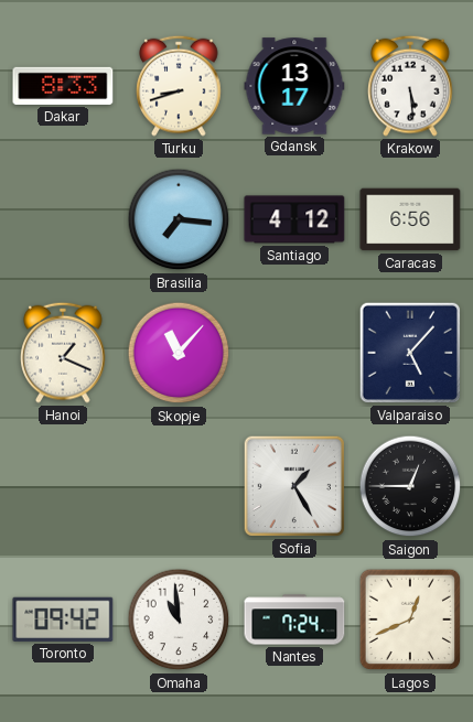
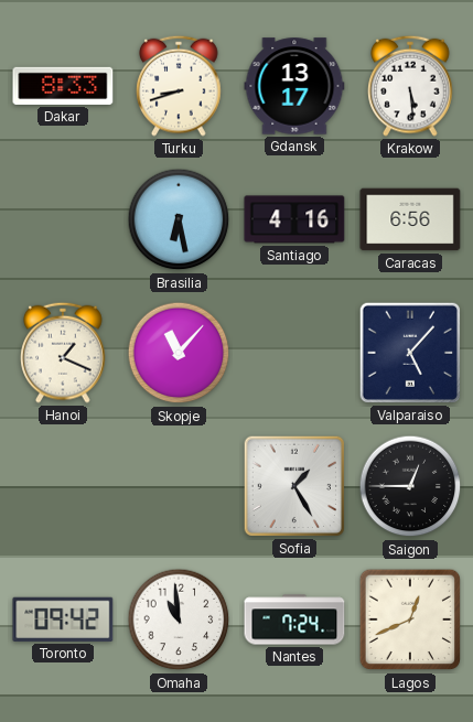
Brasilia: 7:16 -> 6:28
Santiago: 4:12 -> 4:16
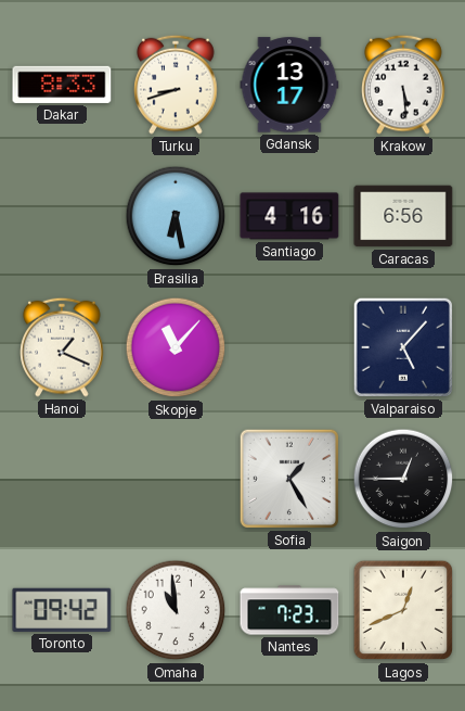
Nantes: 7:24 -> 7:23
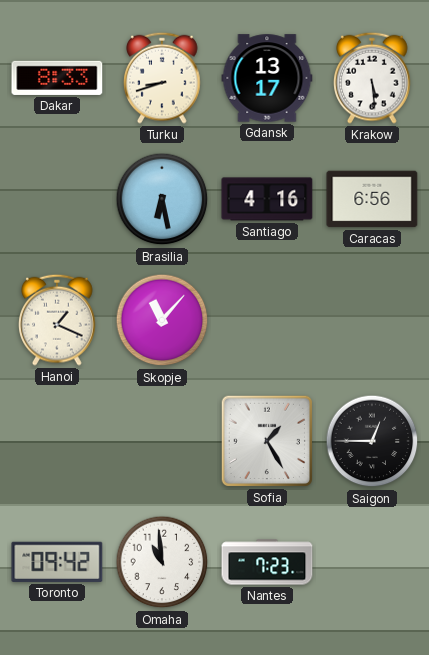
Valparaiso: 5:07 -> none
Lagos: 12:41 -> none
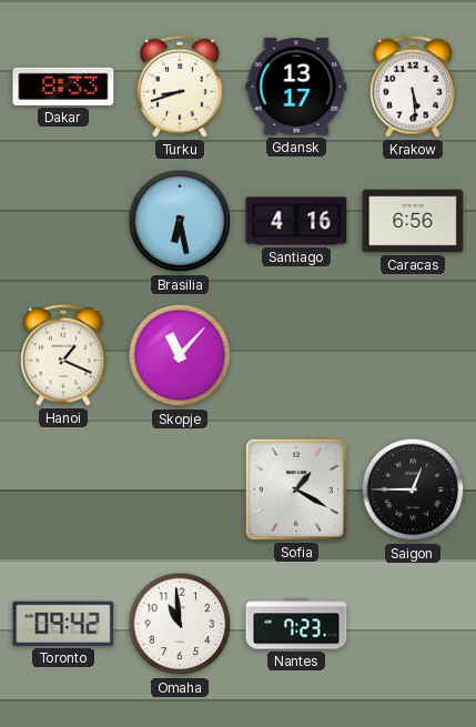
Sofia: 1:25 -> 1:20
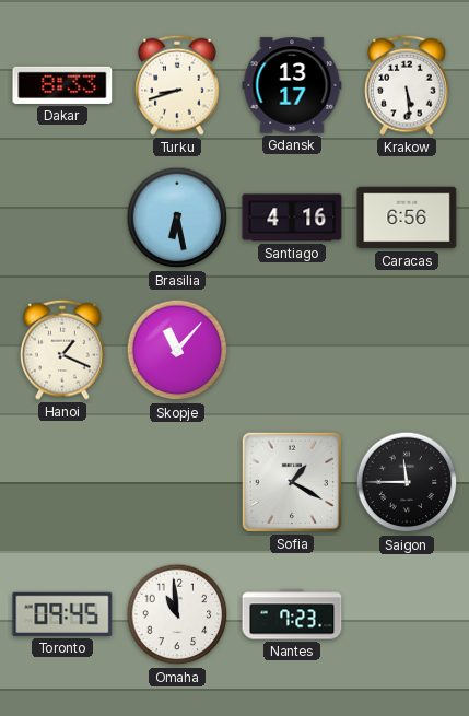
Saigon: 12:45 -> 11:45
Toronto: 09:42 -> 09:45
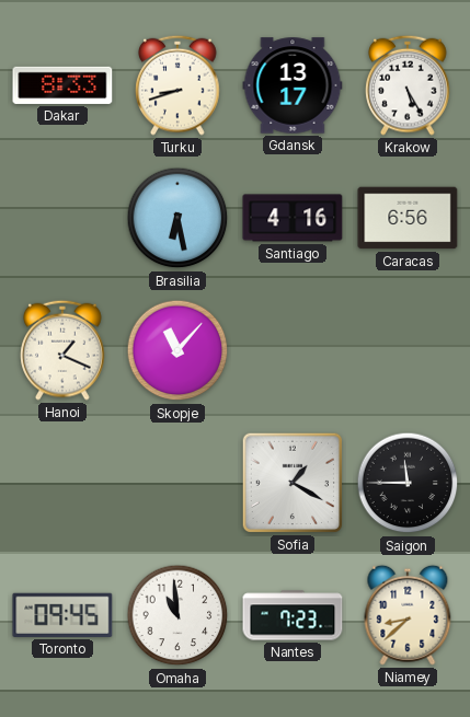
Krakow: 5:29 -> 5:25
Niamey: none -> 8:38
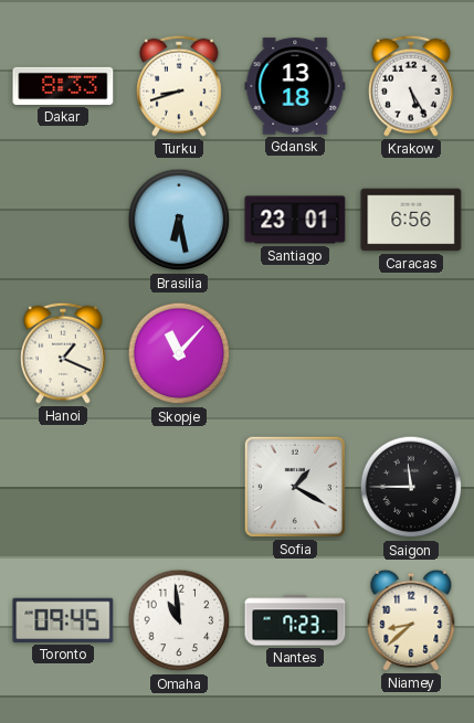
Gdansk: 13:17 -> 13:18
Santiago: 4:16 -> 23:01
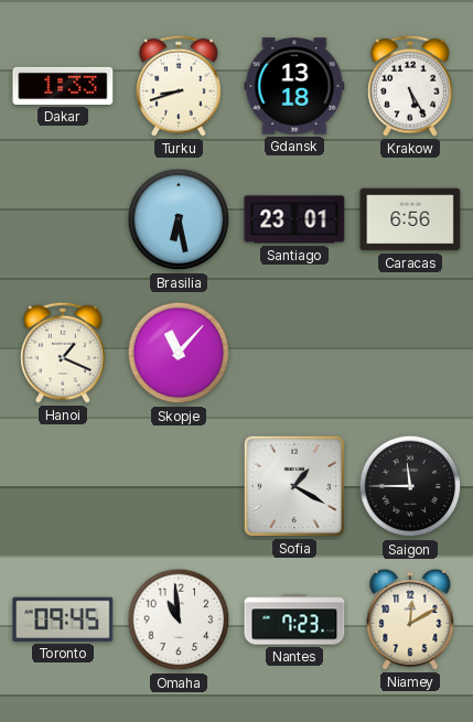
Dakar: 8:33 -> 1:33
Niamey: 8:38 -> 12:10
